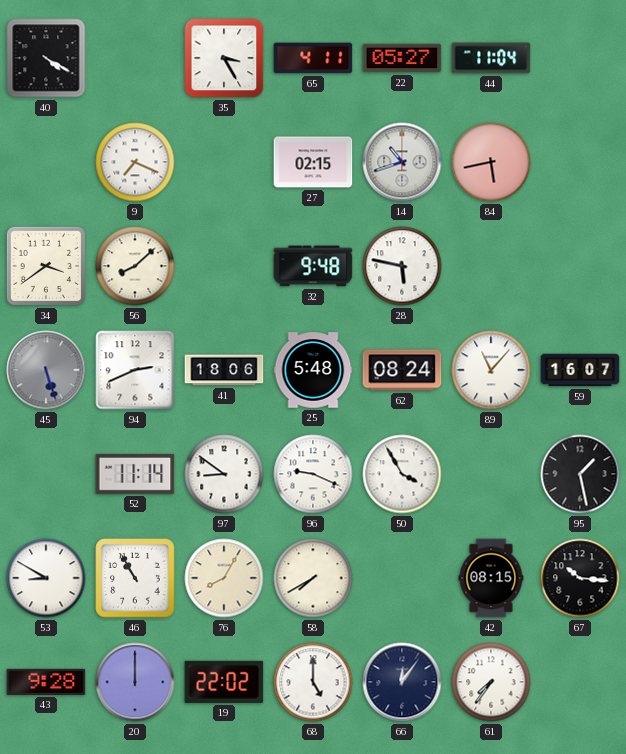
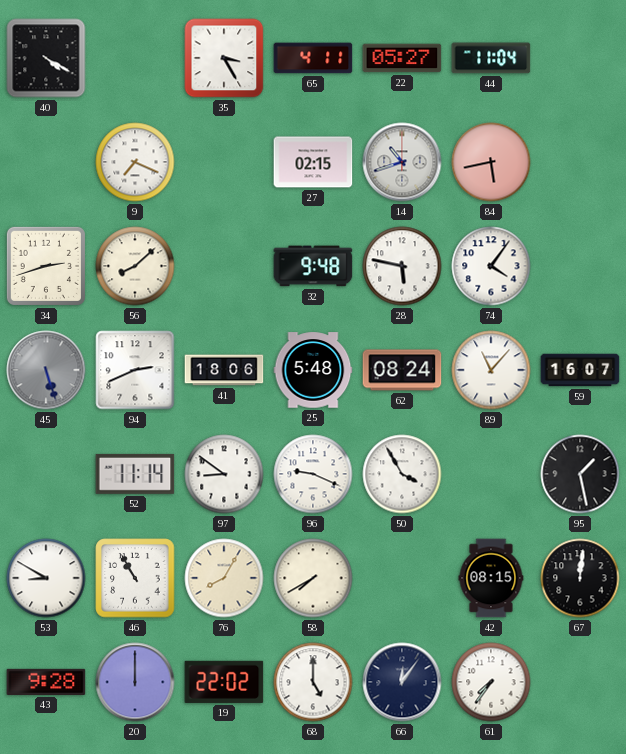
34: 3:39 -> 2:42
74: none -> 4:06
67: 10:16 -> 12:01
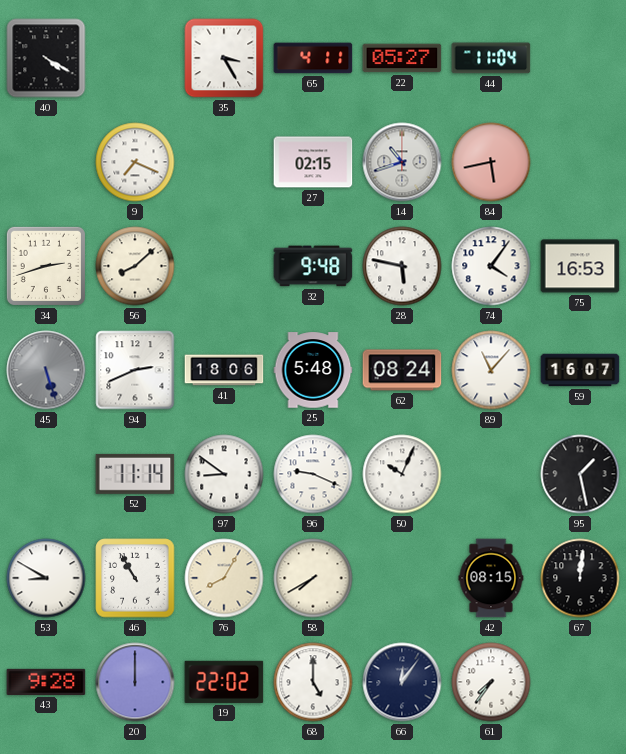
75: none -> 16:53
50: 3:55 -> 10:04
